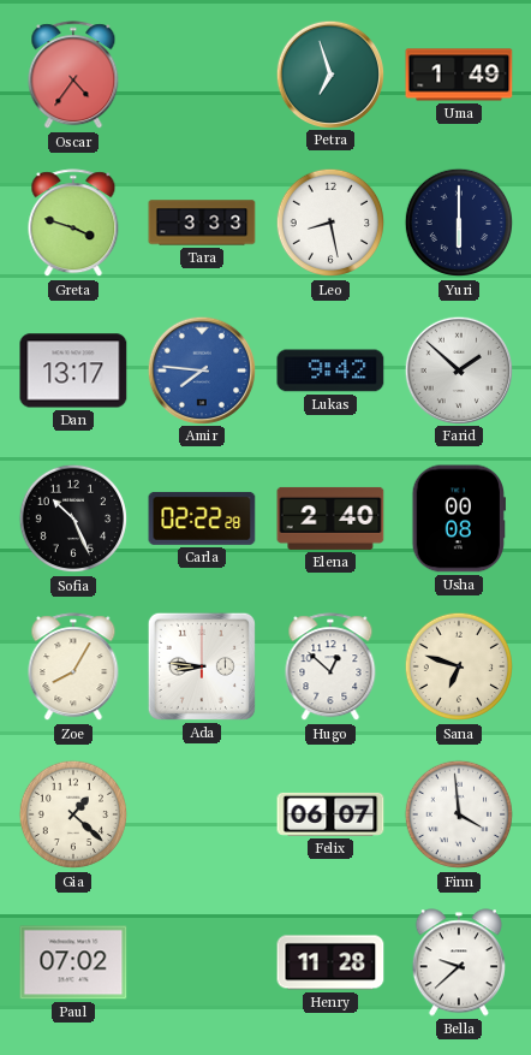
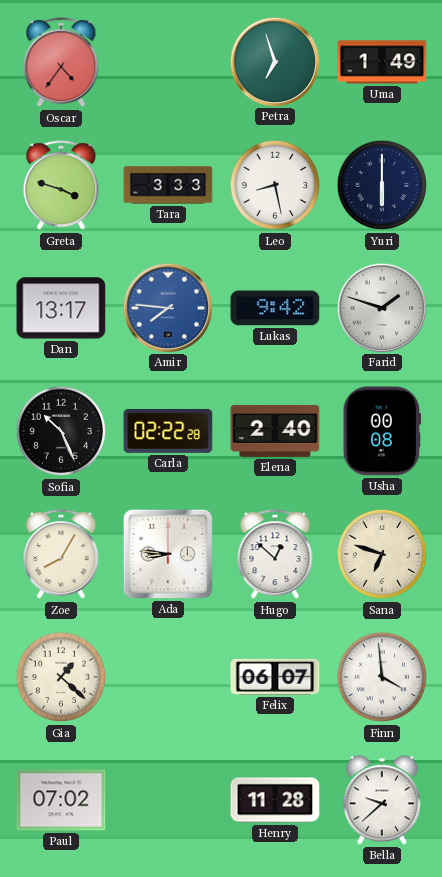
Farid: 1:52 -> 1:48
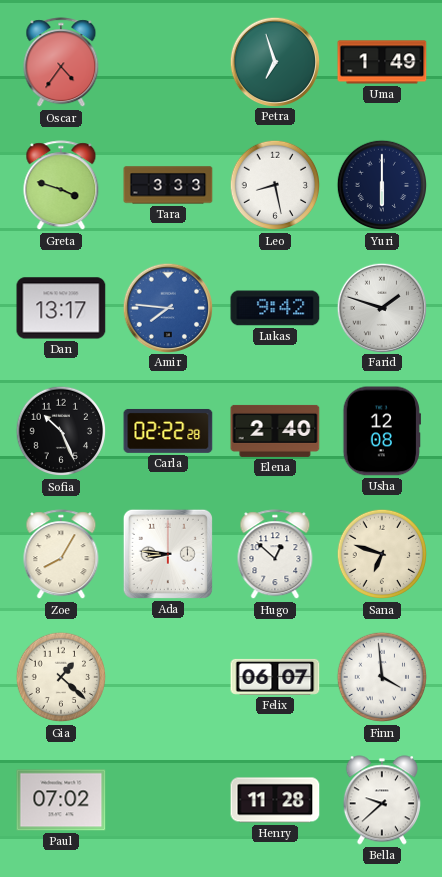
Usha: 00:08 -> 12:08
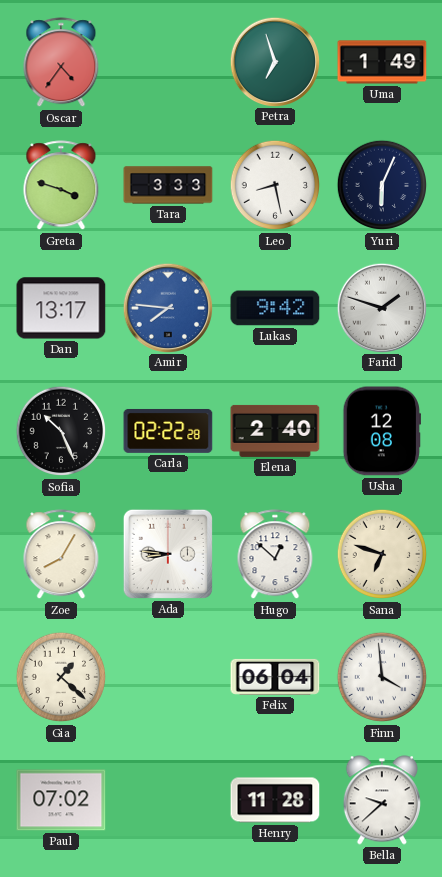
Yuri: 6:00 -> 6:04
Felix: 06:07 -> 06:04
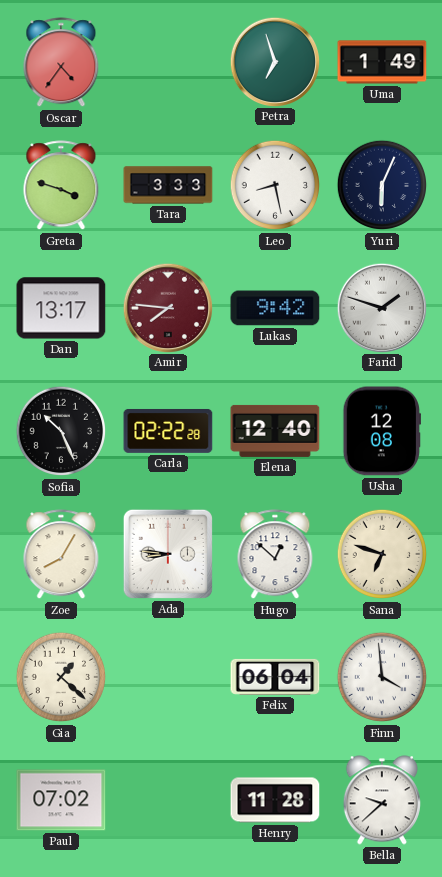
Amir dial: blue -> burgundy
Elena: 2:40 -> 12:40
